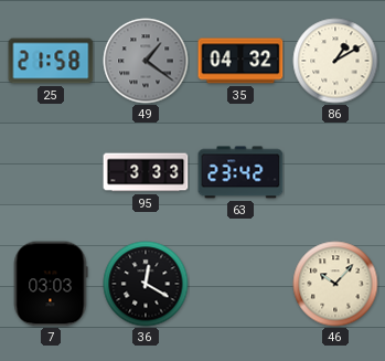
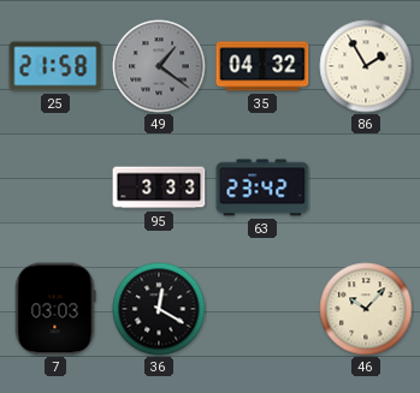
86: 1:10 -> 1:55
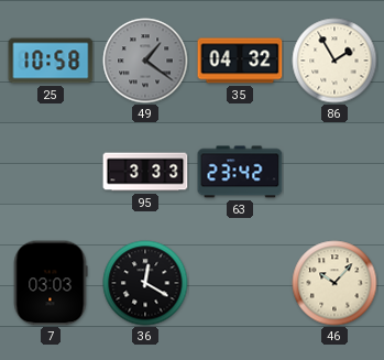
25: 21:58 -> 10:58
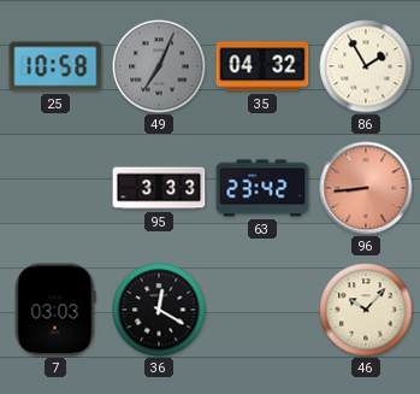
49: 1:21 -> 7:04
96: none -> 8:44
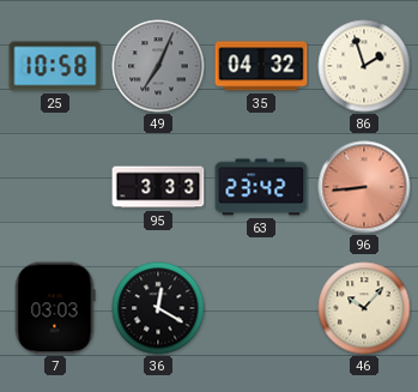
86: 1:55 -> 1:57
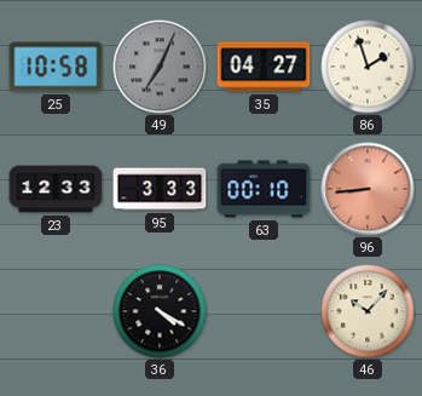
35: 04:32 -> 04:27
23: none -> 12:33
63: 23:42 -> 00:10
7: 03:03 -> none
36: 12:20 -> 4:20
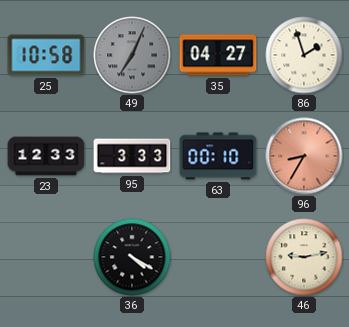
96: 8:44 -> 8:35
46: 10:07 -> 9:13
